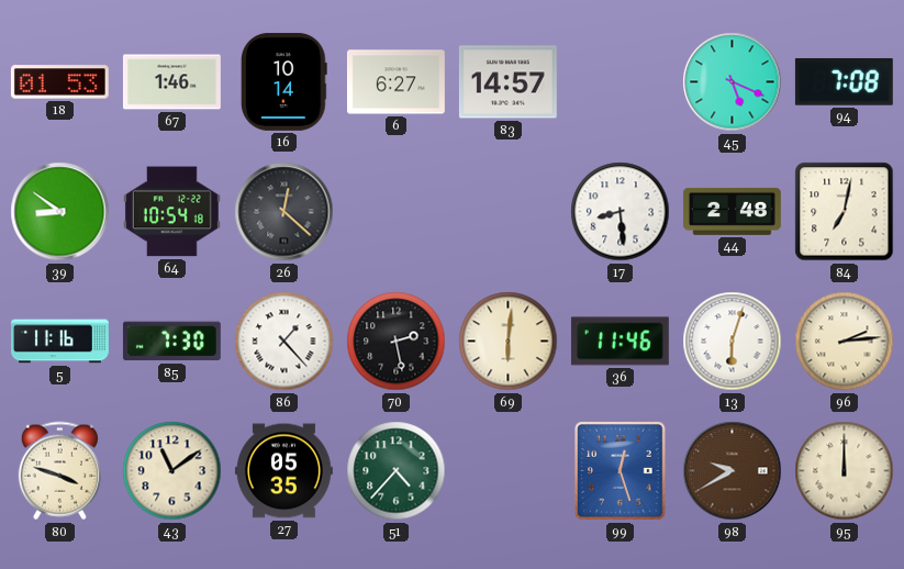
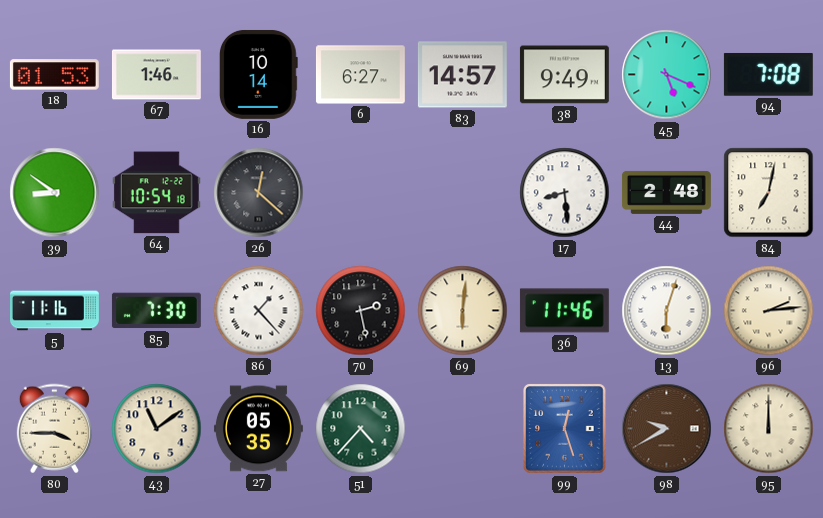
38: none -> 9:49
80: 3:48 -> 3:45
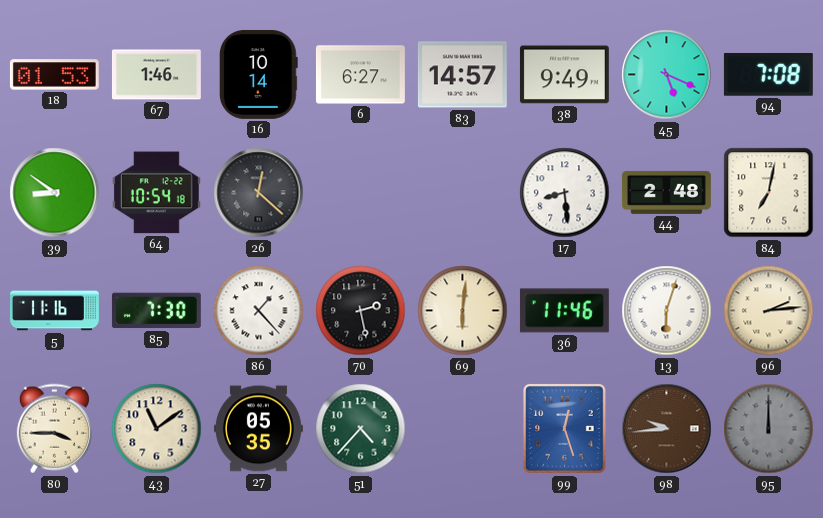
98: 9:40 -> 9:44
95 dial: cream -> grey
